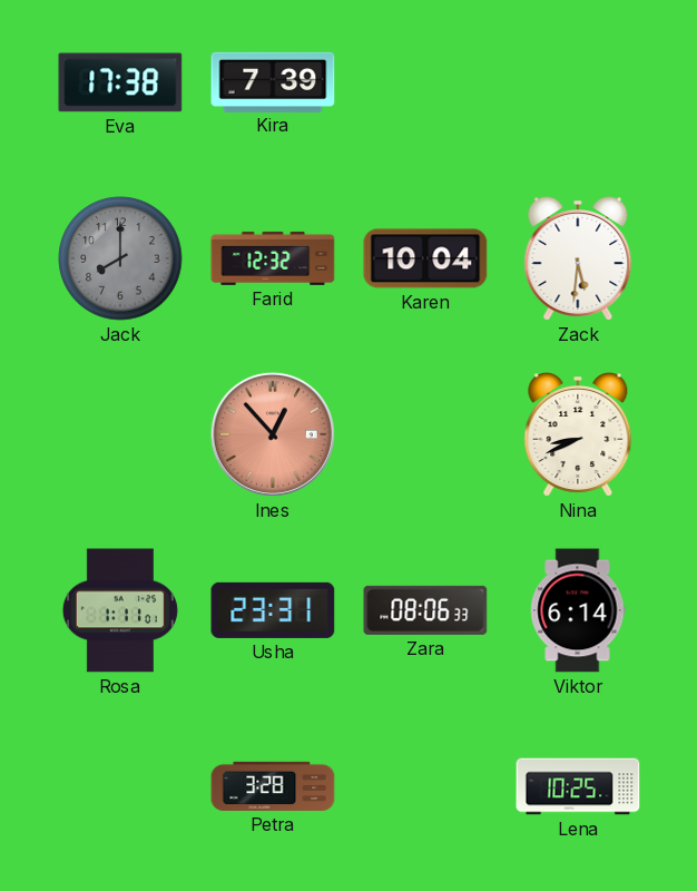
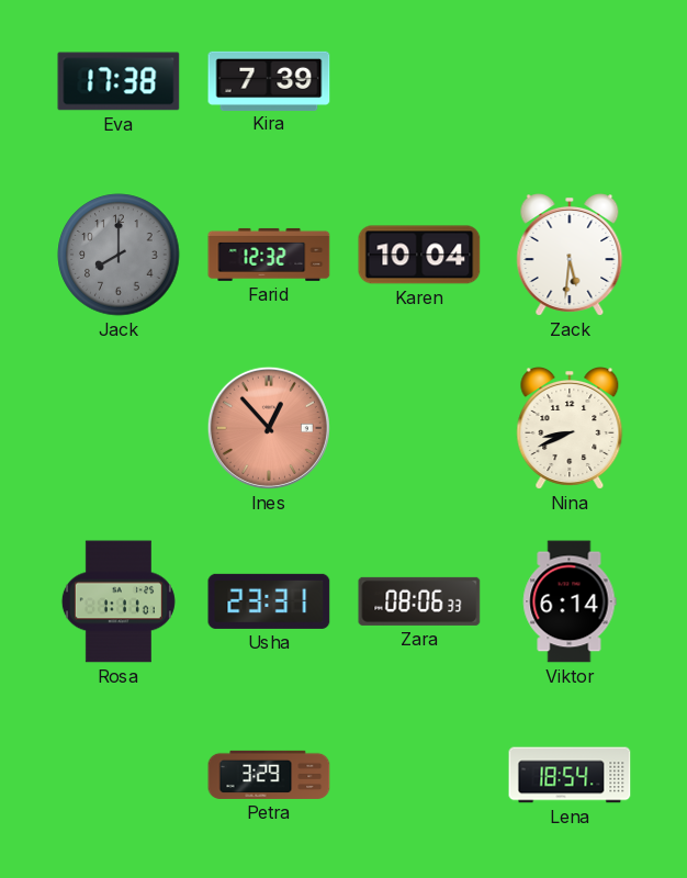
Petra: 3:28 -> 3:29
Lena: 10:25 -> 18:54
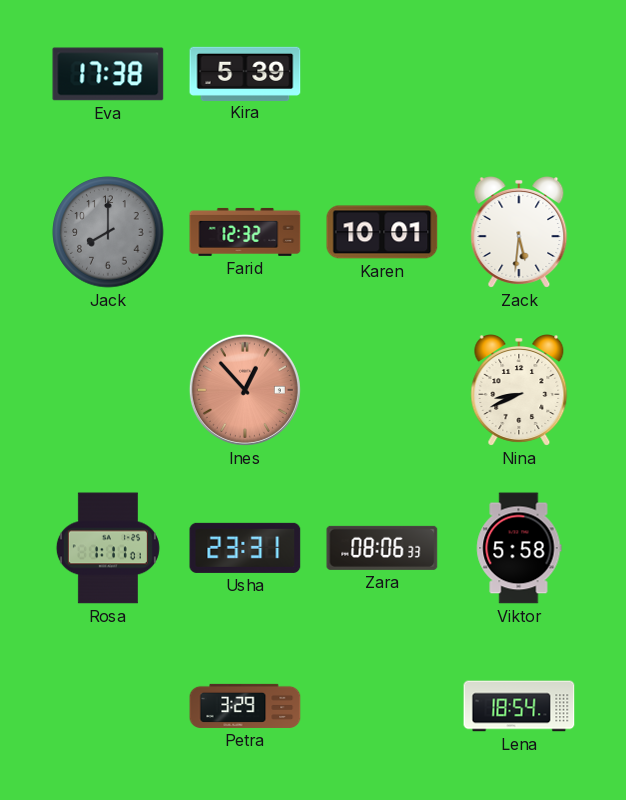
Kira: 7:39 -> 5:39
Karen: 10:04 -> 10:01
Viktor: 6:14 -> 5:58
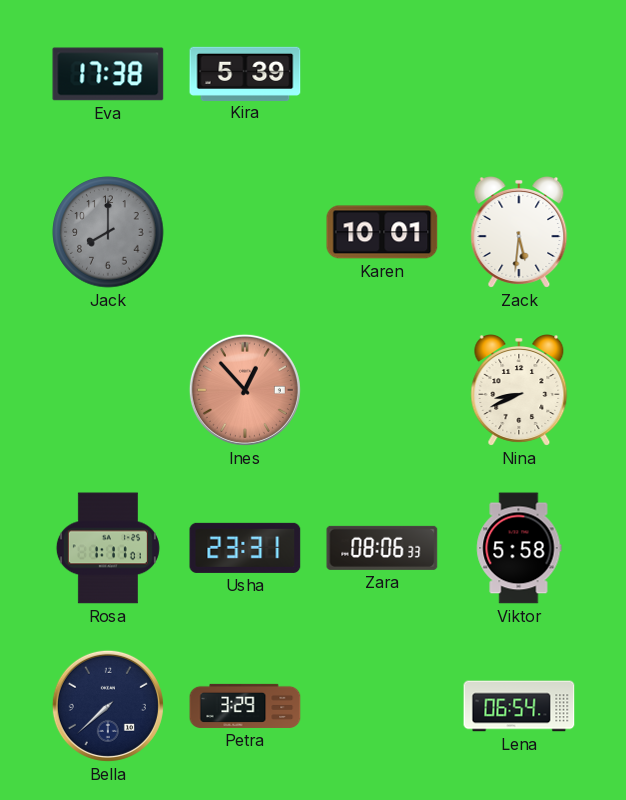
Farid: 12:32 -> none
Bella: none -> 7:38
Lena: 18:54 -> 06:54
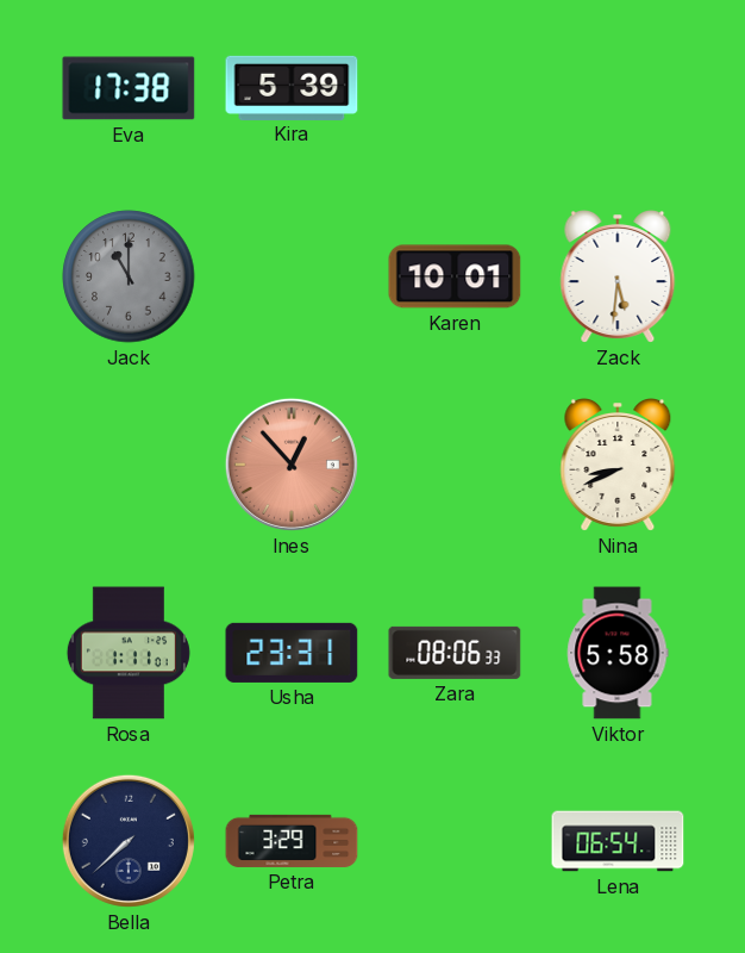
Jack: 8:00 -> 11:00
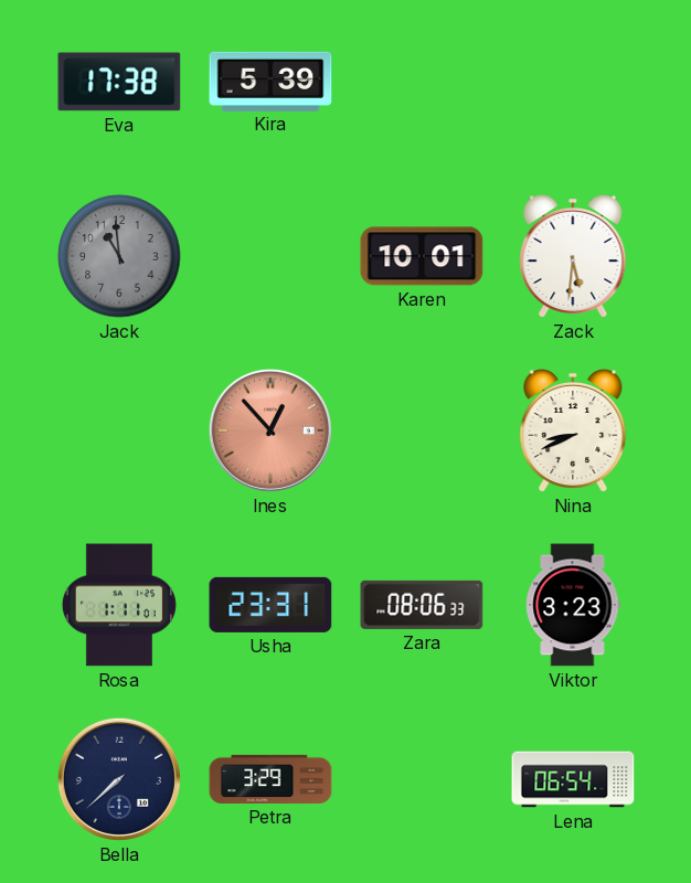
Jack: 11:00 -> 10:59
Viktor: 5:58 -> 3:23
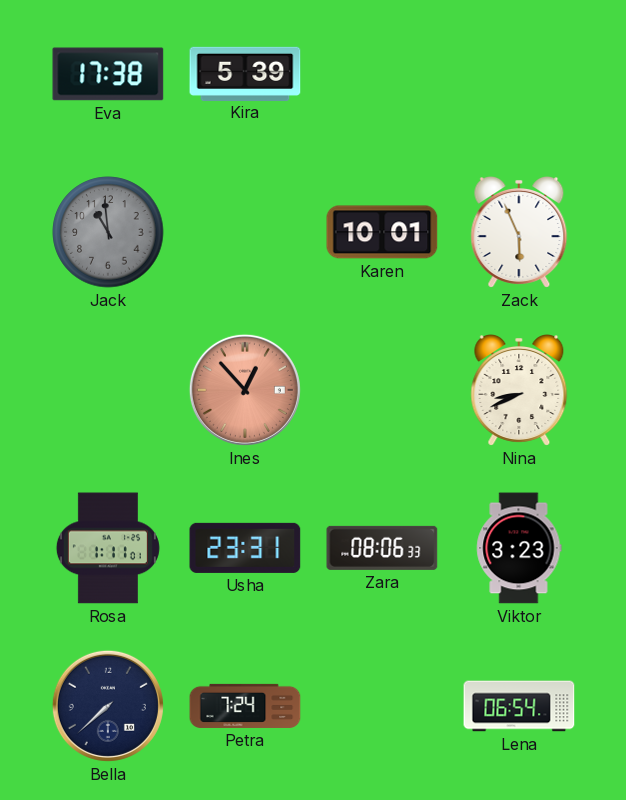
Zack: 5:31 -> 5:56
Petra: 3:29 -> 7:24
